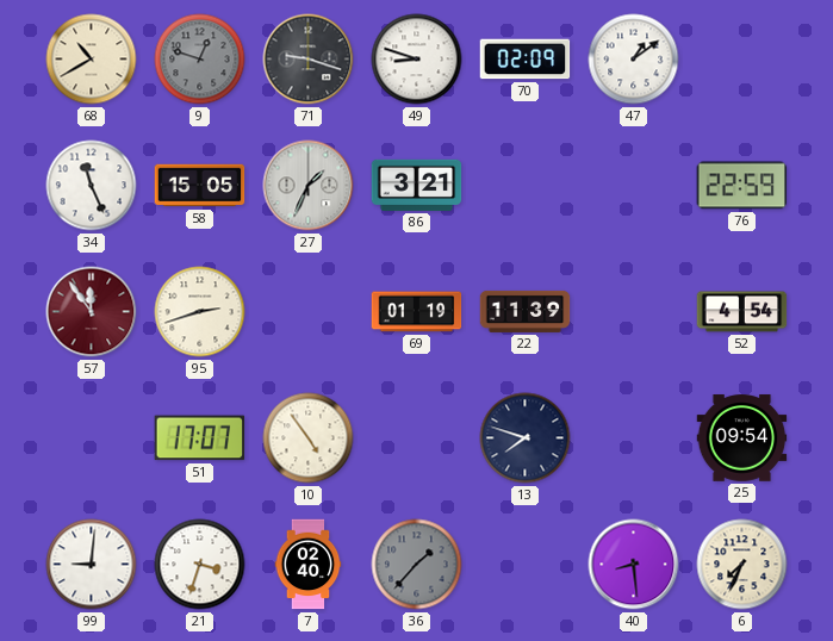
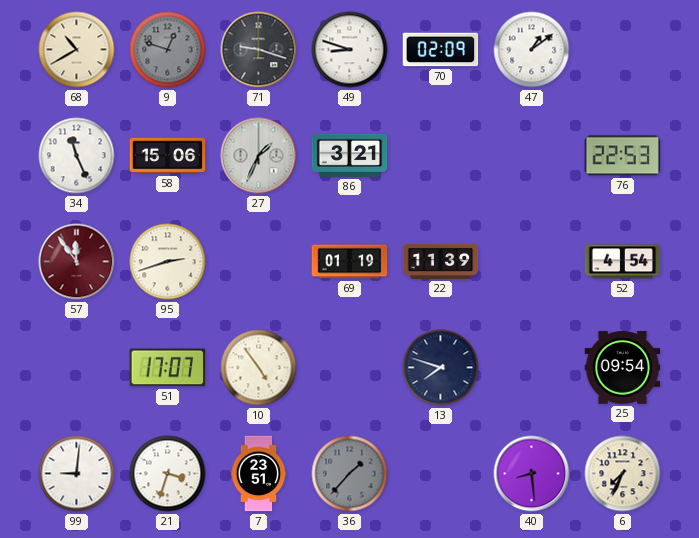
58: 15:05 -> 15:06
76: 22:59 -> 22:53
7: 02:40 -> 23:51
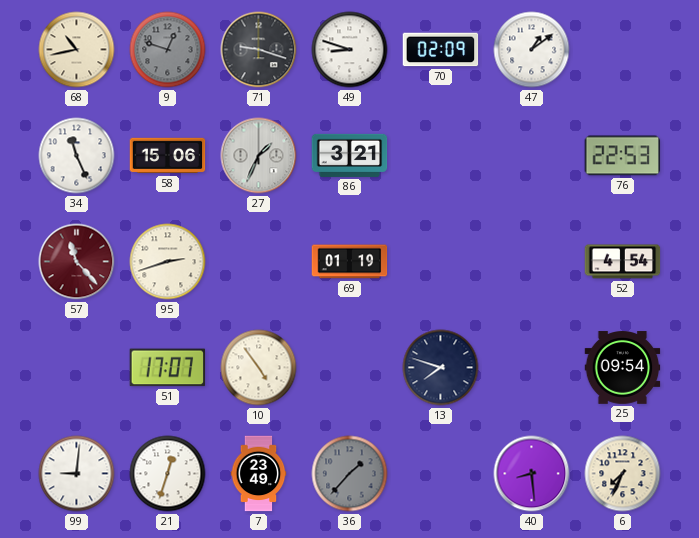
68: 10:40 -> 10:43
57: 11:54 -> 11:23
22: 11:39 -> none
21: 3:33 -> 12:33
7: 23:51 -> 23:49
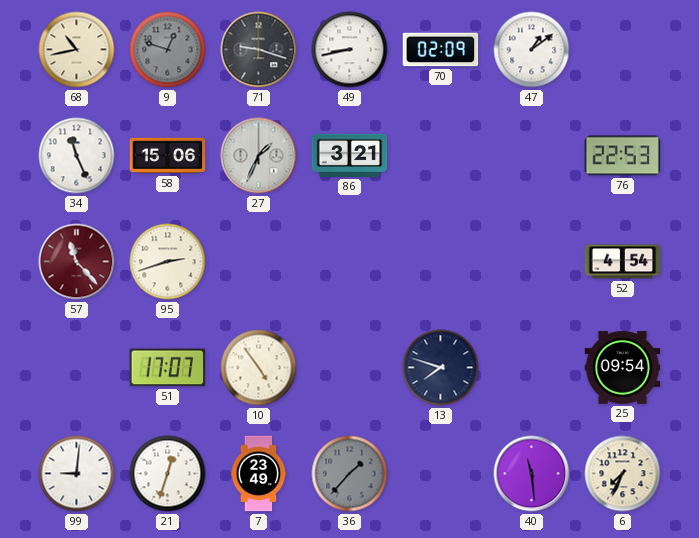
49: 8:48 -> 8:43
69: 01:19 -> none
40: 8:29 -> 11:29
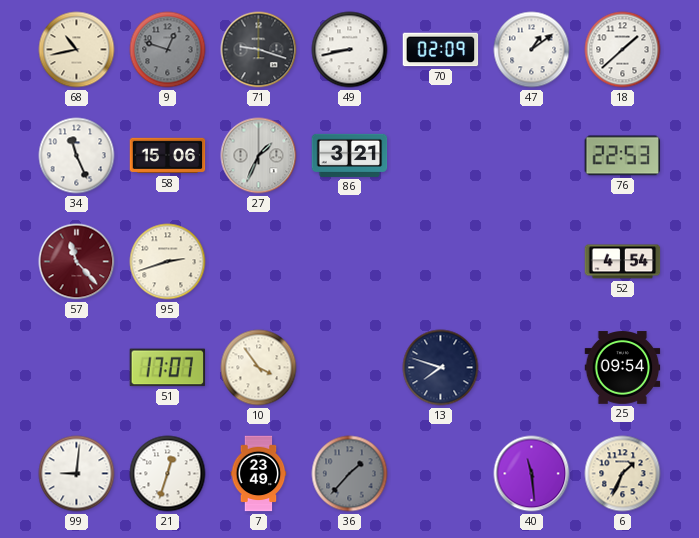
18: none -> 1:38
10: 4:54 -> 3:54
6: 7:34 -> 1:34
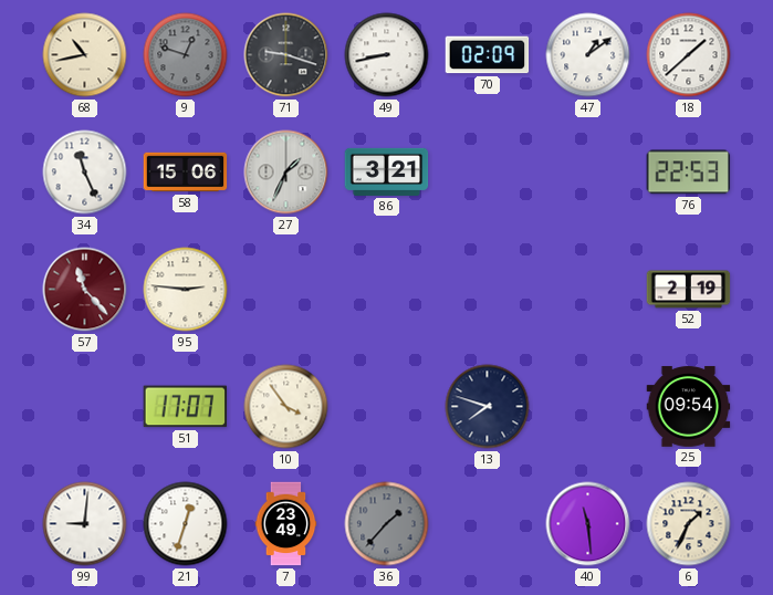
95: 2:42 -> 2:46
52: 4:54 -> 2:19
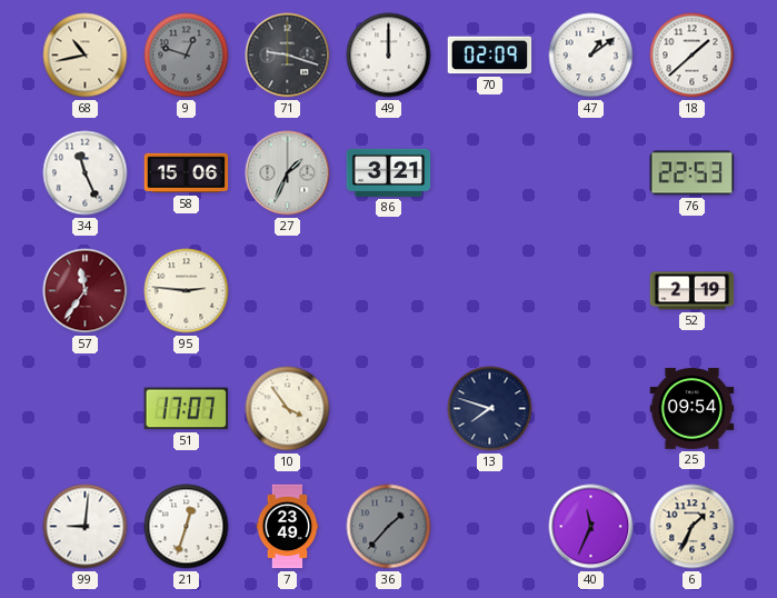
49: 8:43 -> 12:00
57: 11:23 -> 11:36
40: 11:29 -> 11:34
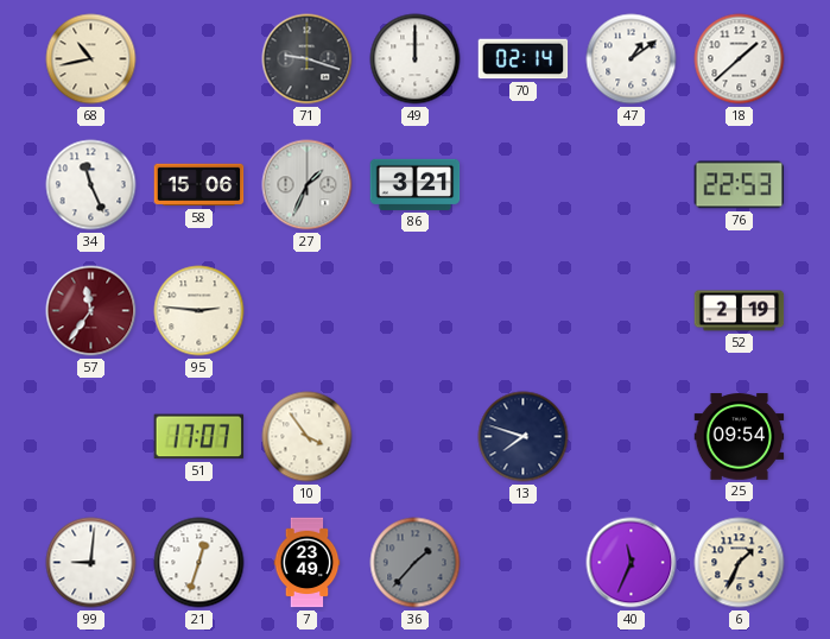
9: 12:48 -> none
70: 02:09 -> 02:14
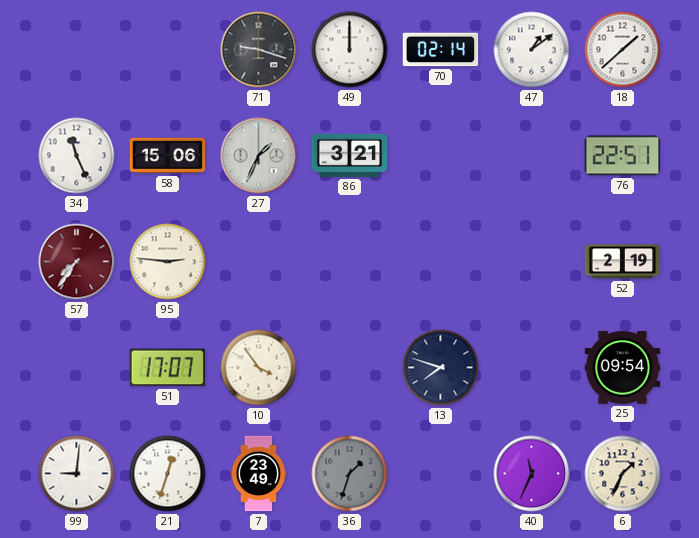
68: 10:43 -> none
76: 22:53 -> 22:51
57: 11:36 -> 7:36
36: 1:37 -> 1:33
